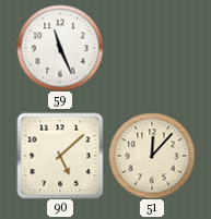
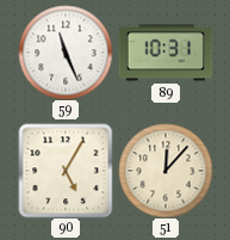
89: none -> 10:31
90: 5:08 -> 5:05
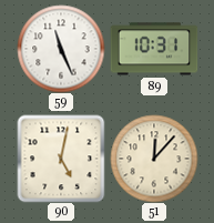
90: 5:05 -> 5:02
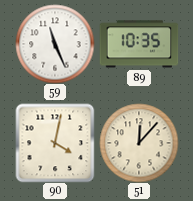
89: 10:31 -> 10:35
90: 5:02 -> 4:02
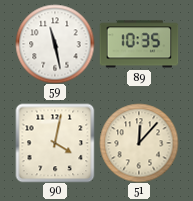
59: 11:26 -> 11:28
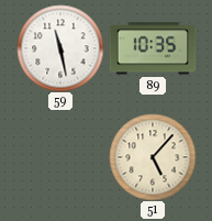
90: 4:02 -> none
51: 12:07 -> 5:07
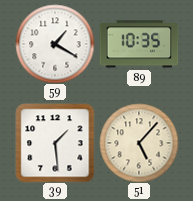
59: 11:28 -> 1:20
39: none -> 1:29
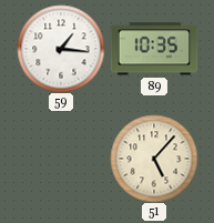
59: 1:20 -> 1:16
39: 1:29 -> none
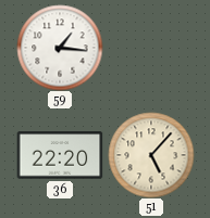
89: 10:35 -> none
36: none -> 22:20
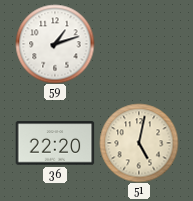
59: 1:16 -> 1:12
51: 5:07 -> 5:02
